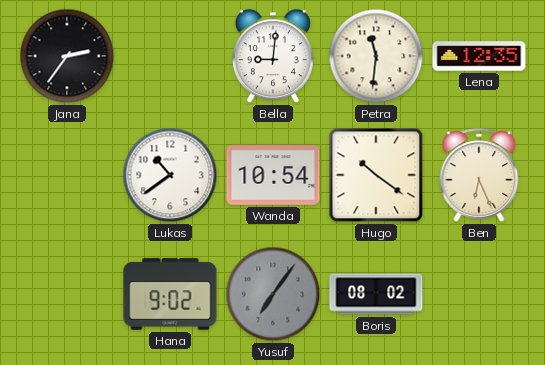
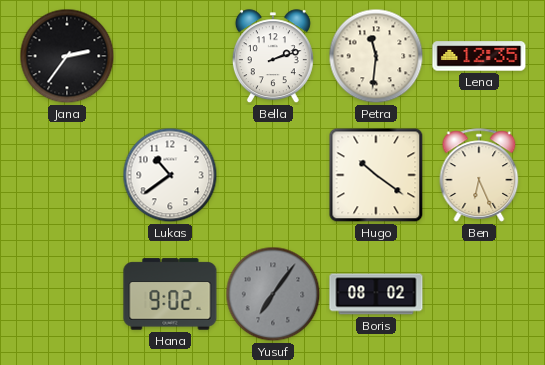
Bella: 9:01 -> 2:12
Wanda: 10:54 -> none
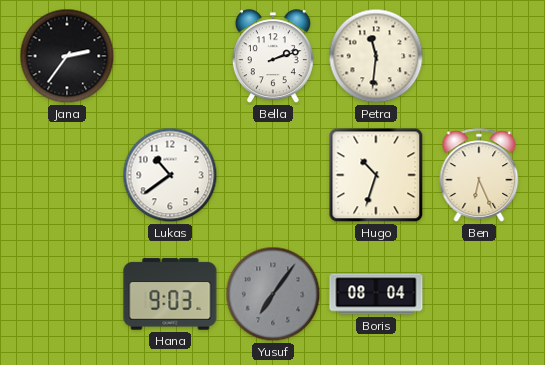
Lena: 12:35 -> none
Hugo: 10:21 -> 10:33
Hana: 9:02 -> 9:03
Boris: 08:02 -> 08:04
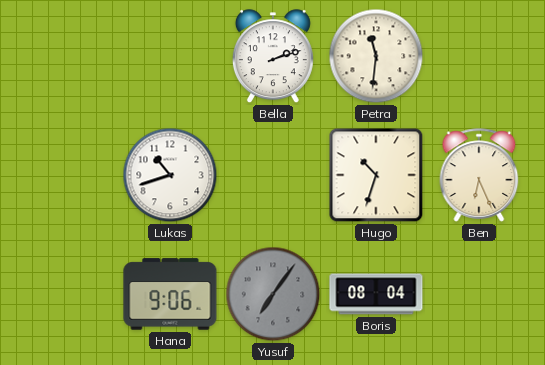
Jana: 2:36 -> none
Lukas: 10:39 -> 10:42
Hana: 9:03 -> 9:06
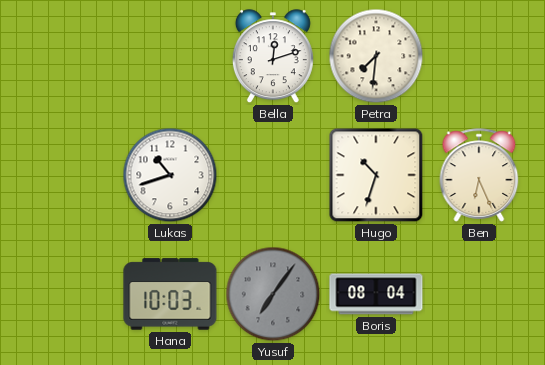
Bella: 2:12 -> 12:12
Petra: 11:31 -> 7:31
Hana: 9:06 -> 10:03
